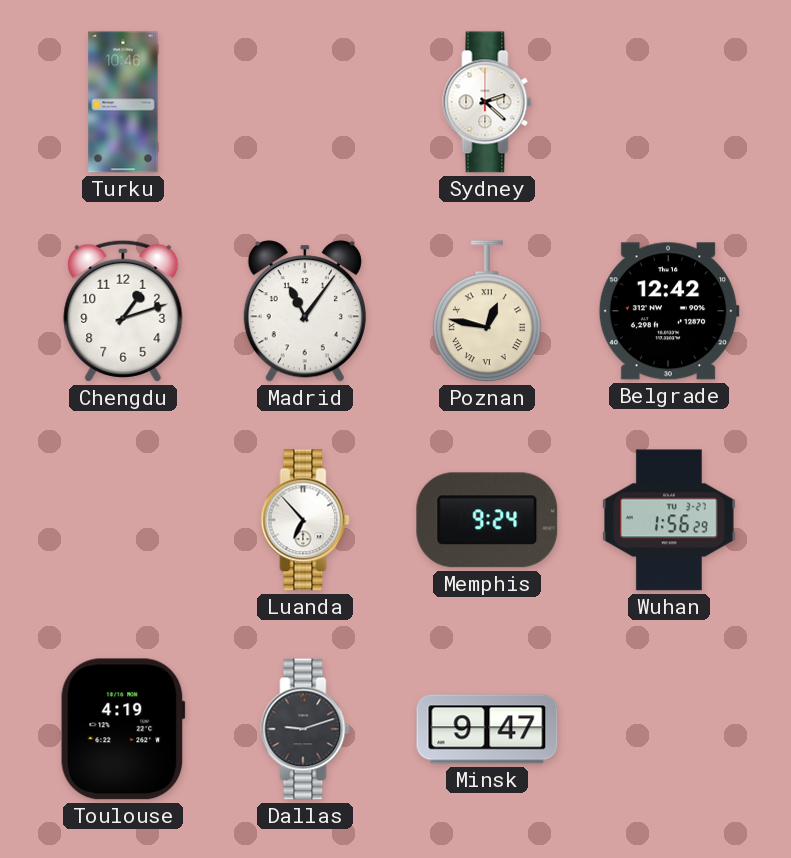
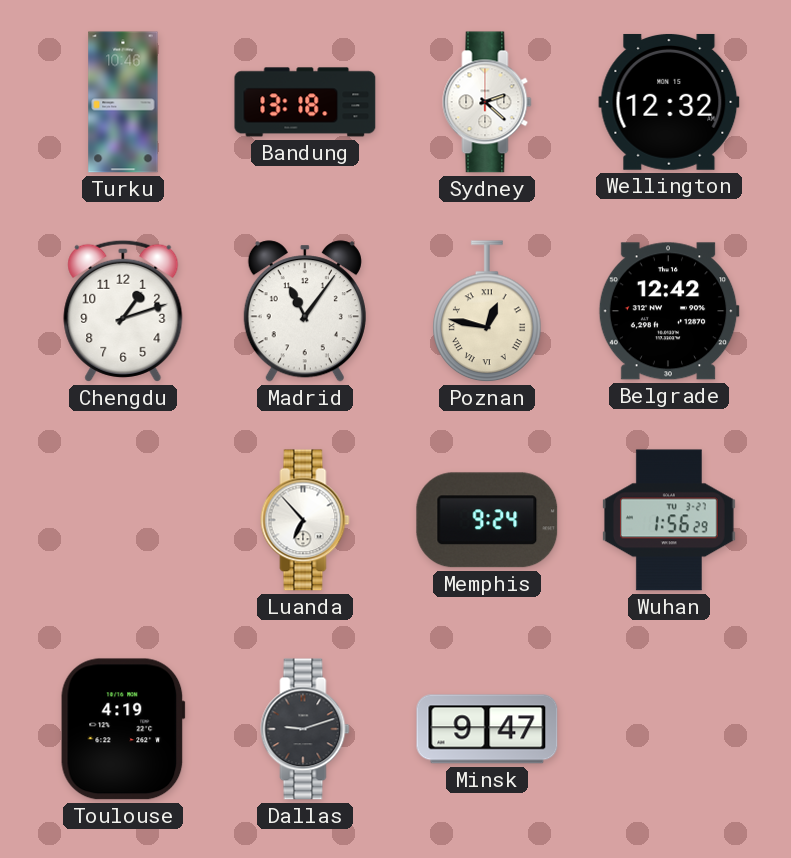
Bandung: none -> 13:18
Wellington: none -> 12:32
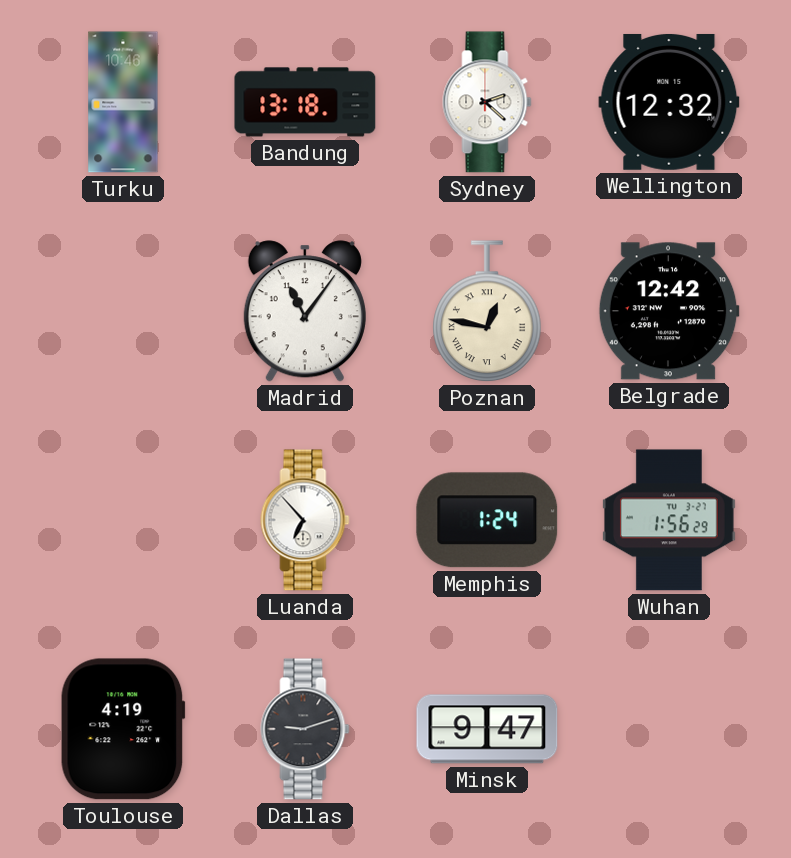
Chengdu: 1:12 -> none
Memphis: 9:24 -> 1:24
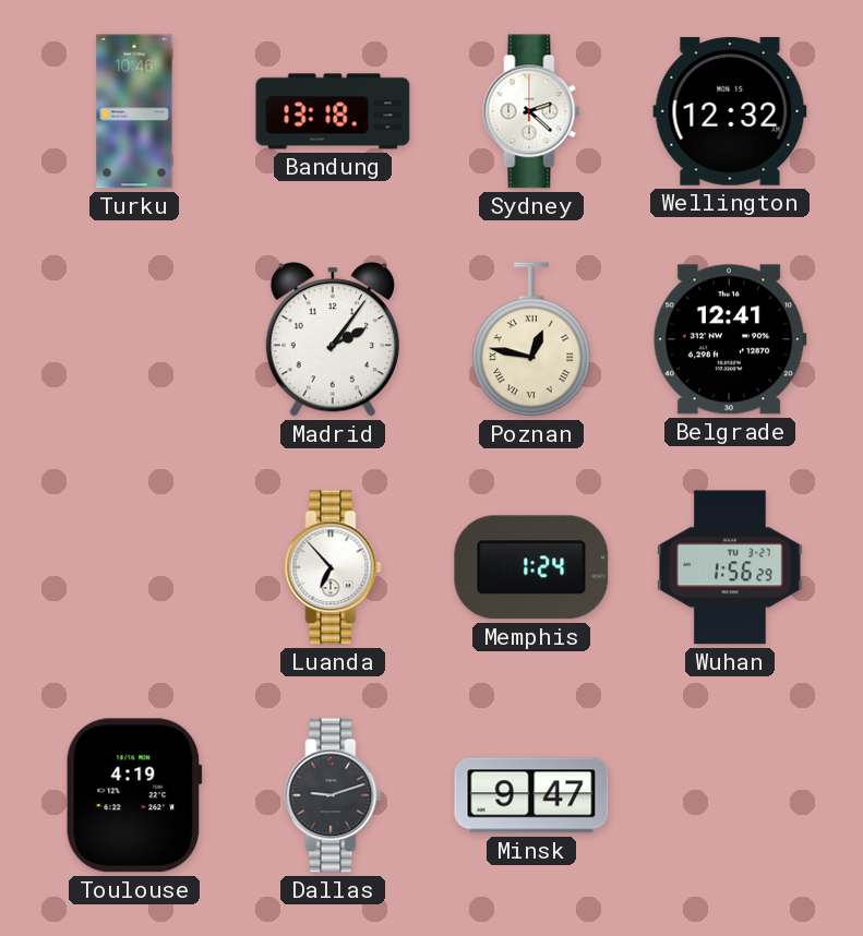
Madrid: 11:06 -> 2:06
Belgrade: 12:42 -> 12:41
